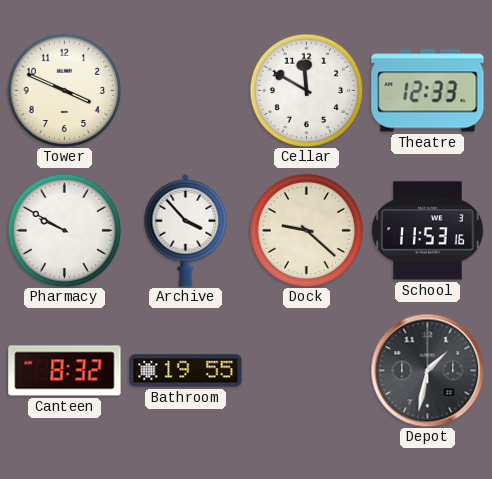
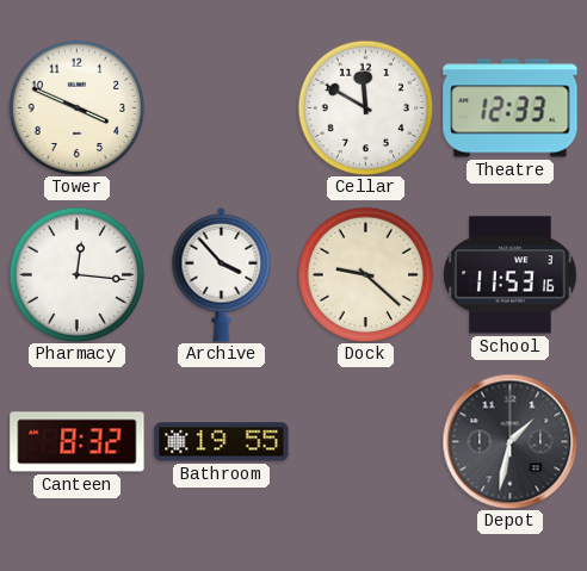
Pharmacy: 9:50 -> 12:16
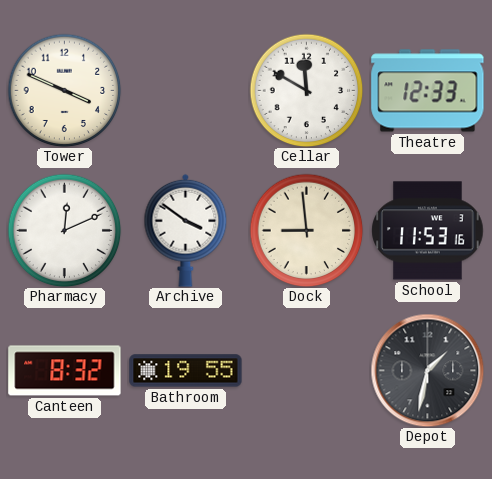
Pharmacy: 12:16 -> 12:11
Archive: 3:53 -> 3:51
Dock: 9:22 -> 8:59
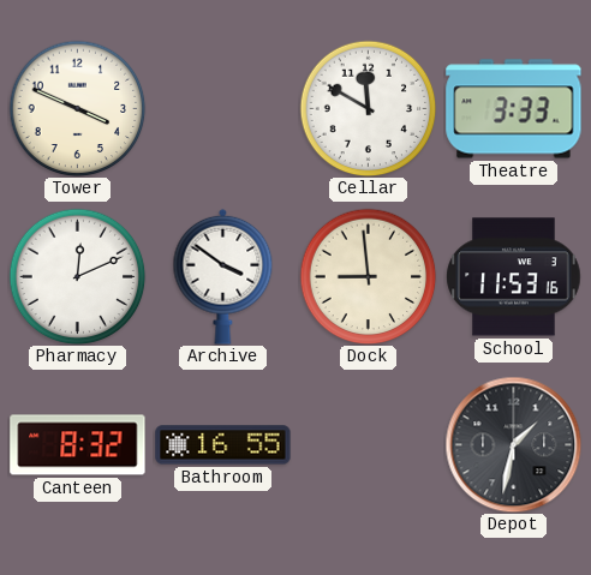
Theatre: 12:33 -> 3:33
Bathroom: 19:55 -> 16:55
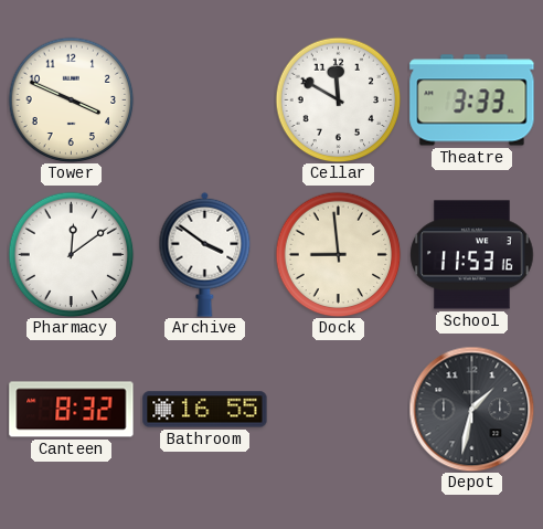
Pharmacy: 12:11 -> 12:09
